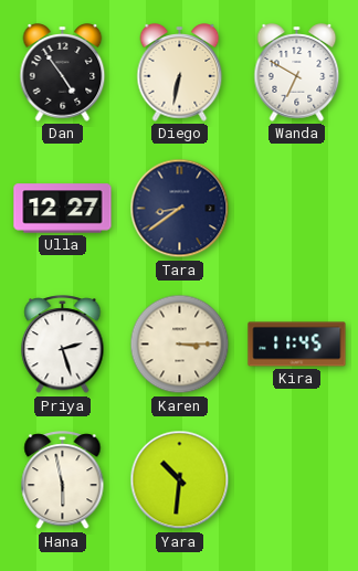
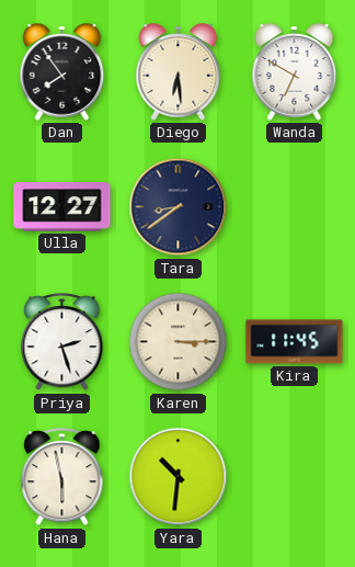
Dan: 4:54 -> 7:54
Diego: 6:32 -> 6:29
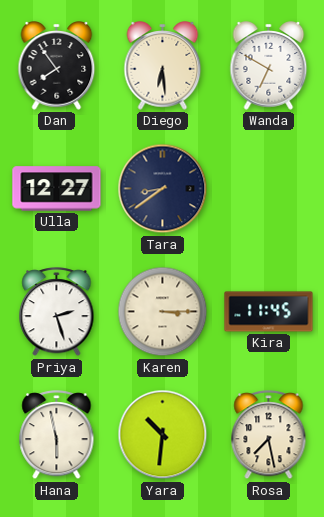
Rosa: none -> 7:28
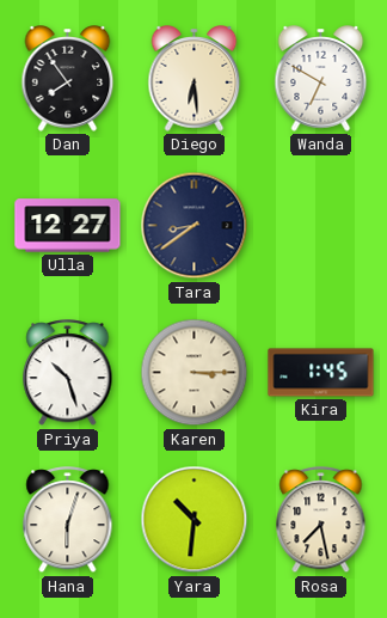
Priya: 2:27 -> 10:27
Kira: 11:45 -> 1:45
Hana: 5:58 -> 6:03
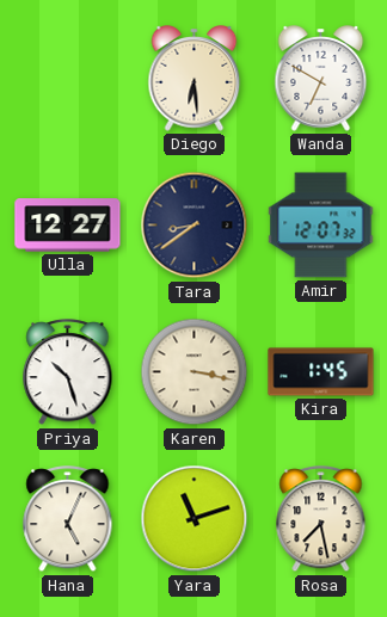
Dan: 7:54 -> none
Amir: none -> 12:07
Karen: 3:15 -> 3:17
Hana: 6:03 -> 5:04
Yara: 10:31 -> 11:12
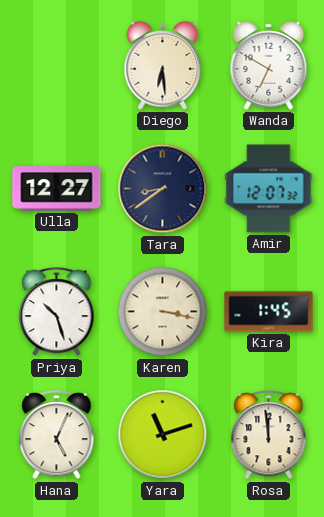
Rosa: 7:28 -> 11:59
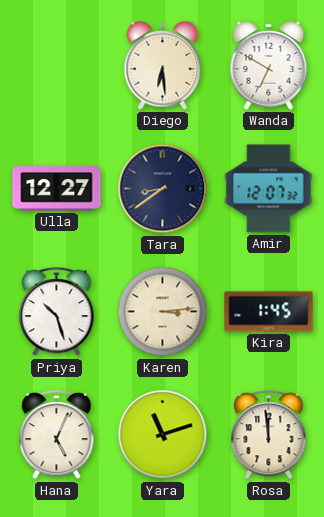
Karen: 3:17 -> 3:14
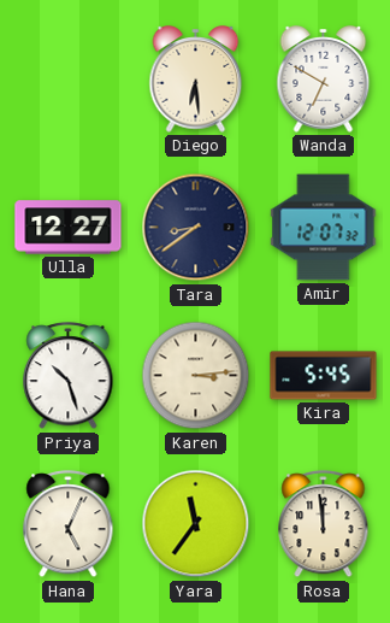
Kira: 1:45 -> 5:45
Yara: 11:12 -> 11:36
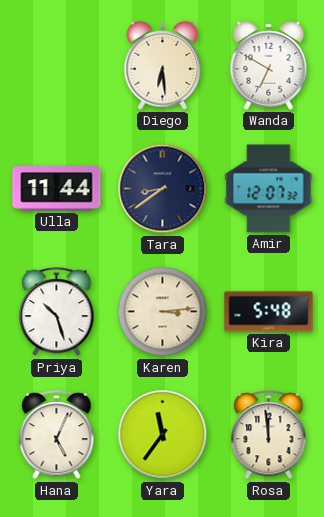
Ulla: 12:27 -> 11:44
Kira: 5:45 -> 5:48
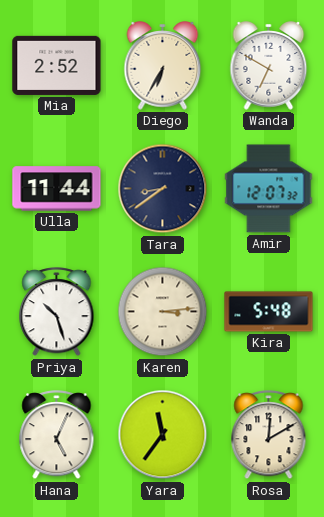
Mia: none -> 2:52
Diego: 6:29 -> 6:35
Rosa: 11:59 -> 12:10
